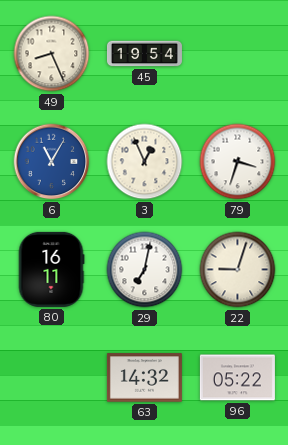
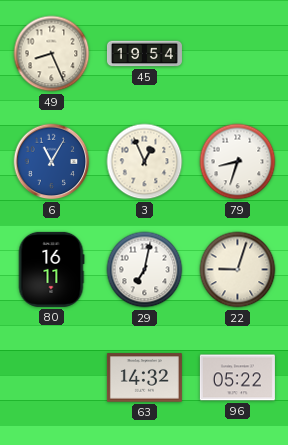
79: 3:33 -> 8:33
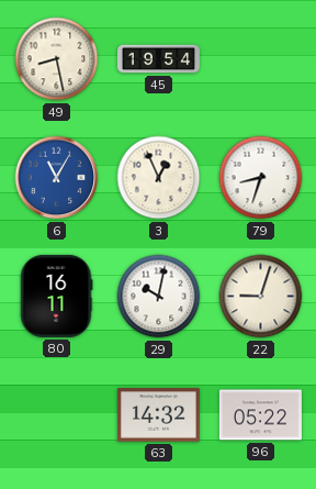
49: 8:26 -> 8:28
29: 7:02 -> 10:02
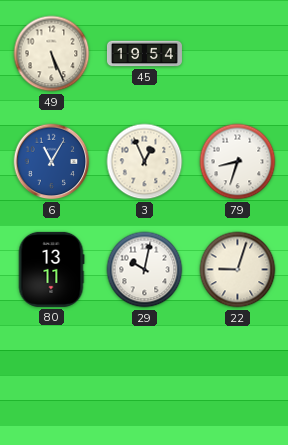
49: 8:28 -> 5:26
80: 16:11 -> 13:11
63: 14:32 -> none
96: 05:22 -> none
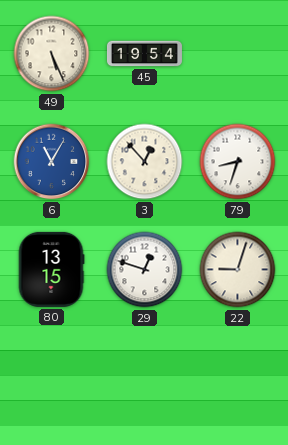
3: 12:56 -> 12:53
80: 13:11 -> 13:15
29: 10:02 -> 12:48
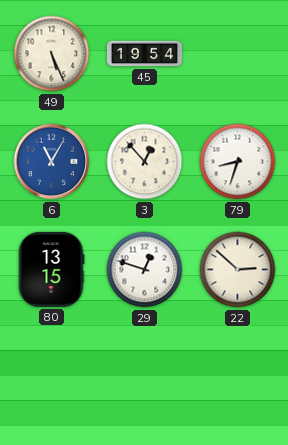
22: 9:03 -> 2:52
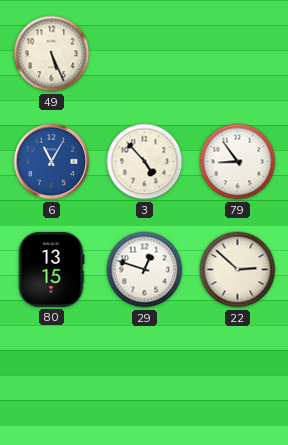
45: 19:54 -> none
3: 12:53 -> 4:53
79: 8:33 -> 8:54
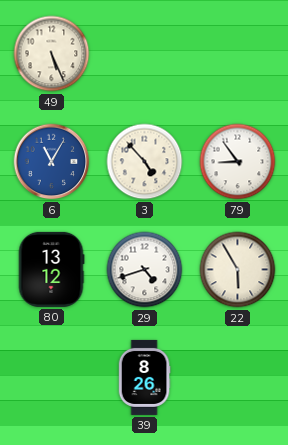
80: 13:15 -> 13:12
29: 12:48 -> 4:42
22: 2:52 -> 5:55
39: none -> 8:26
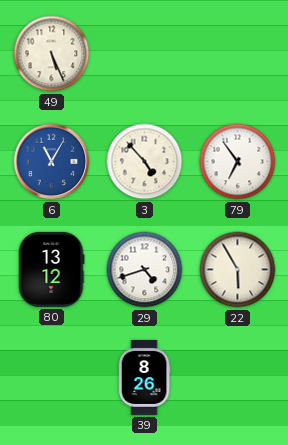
79: 8:54 -> 6:54
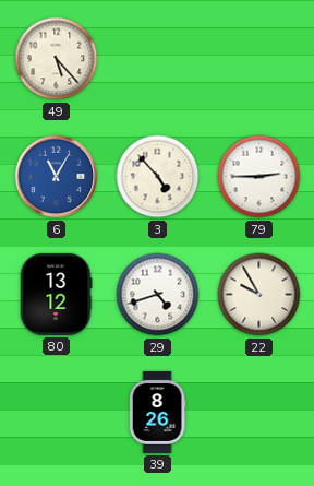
49: 5:26 -> 5:23
79: 6:54 -> 2:45
22: 5:55 -> 9:55
